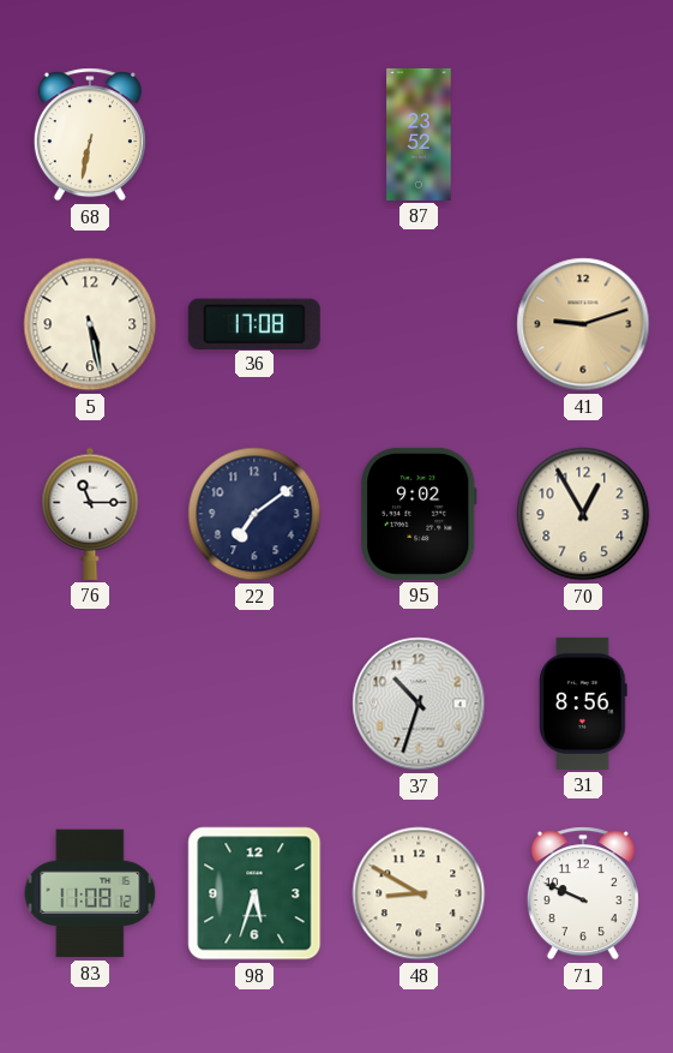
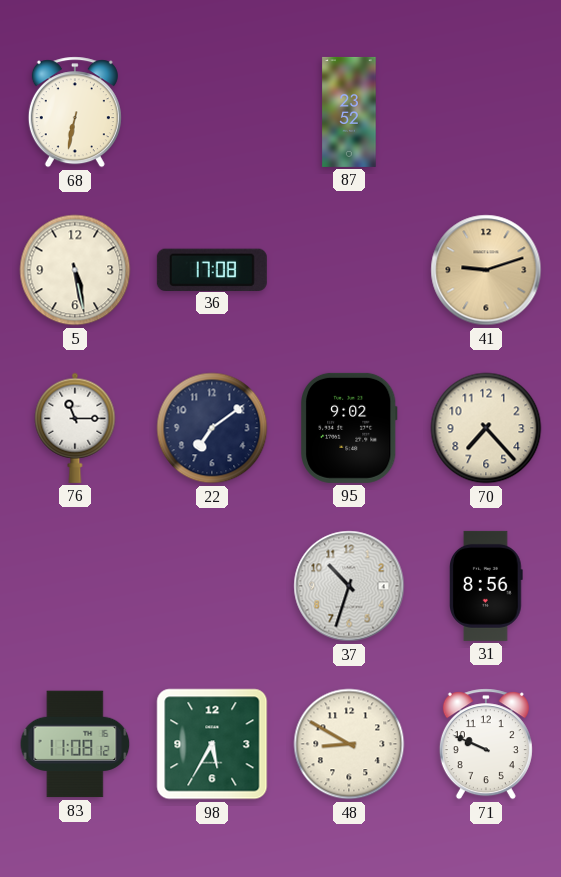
70: 12:55 -> 7:23
98: 5:33 -> 5:35
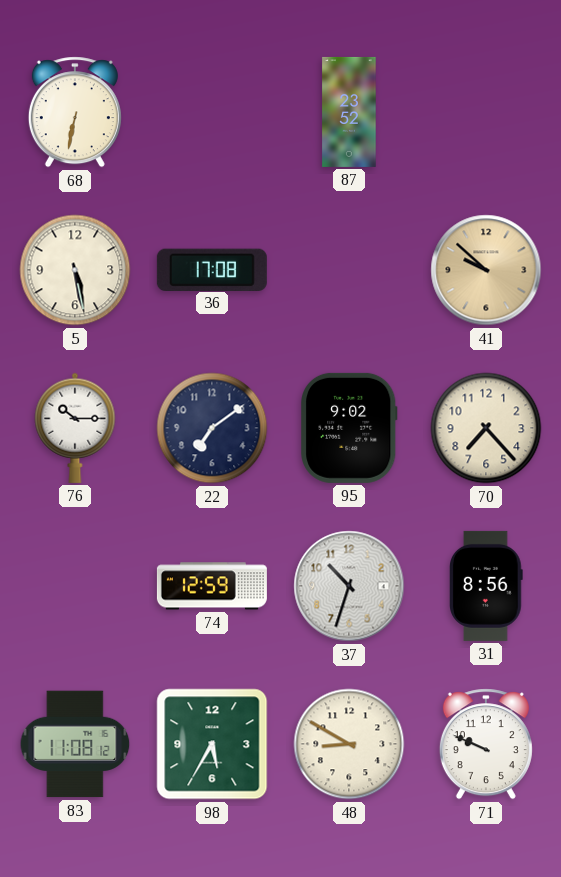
41: 9:12 -> 9:52
76: 11:15 -> 10:15
74: none -> 12:59
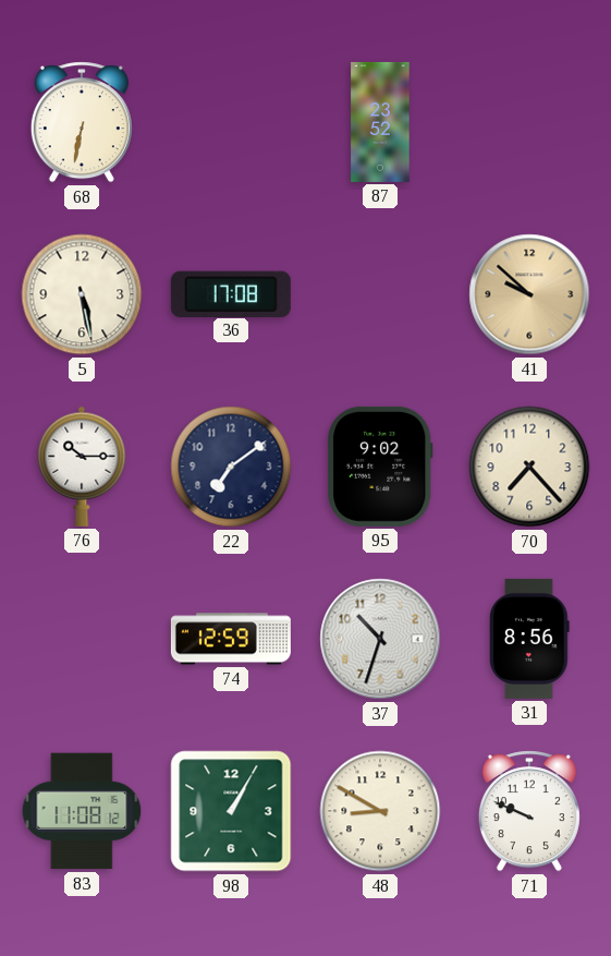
98: 5:35 -> 1:05
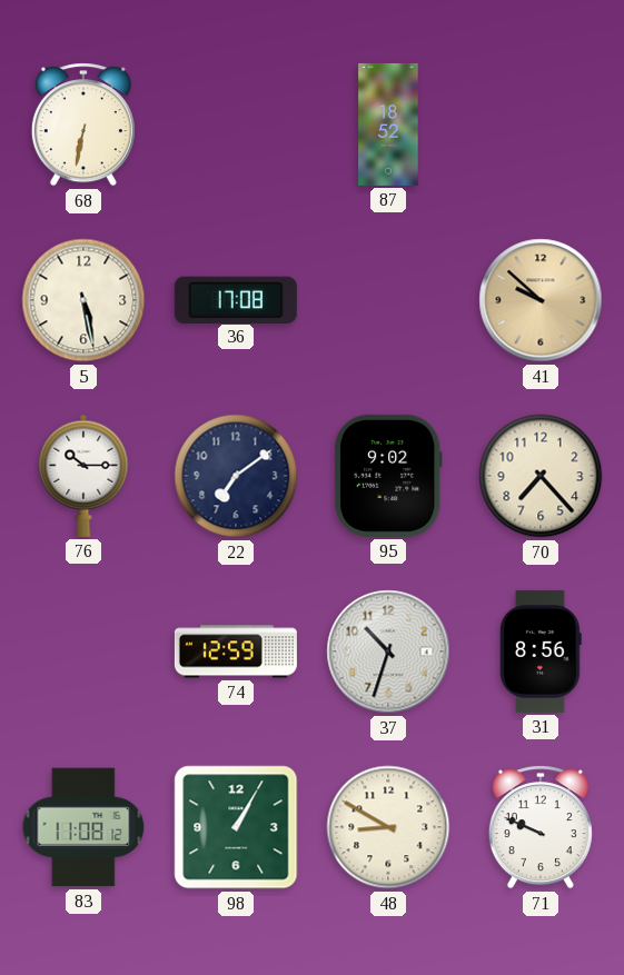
87: 23:52 -> 18:52
